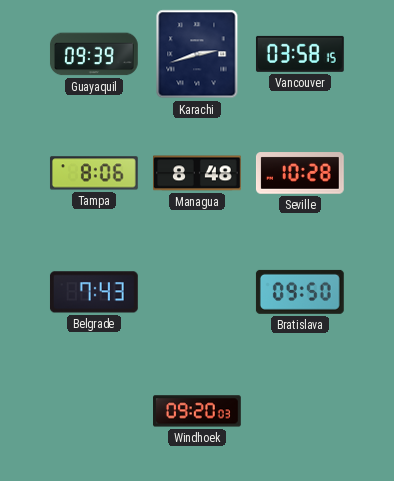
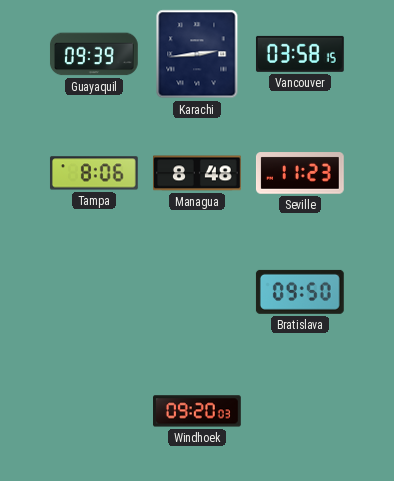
Karachi: 2:42 -> 2:44
Seville: 10:28 -> 11:23
Belgrade: 7:43 -> none
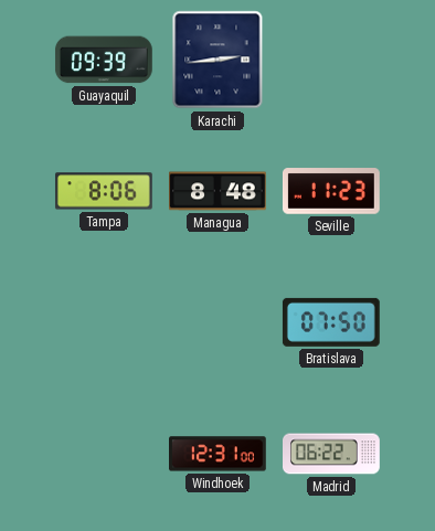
Vancouver: 03:58 -> none
Bratislava: 09:50 -> 07:50
Windhoek: 09:20 -> 12:31
Madrid: none -> 06:22
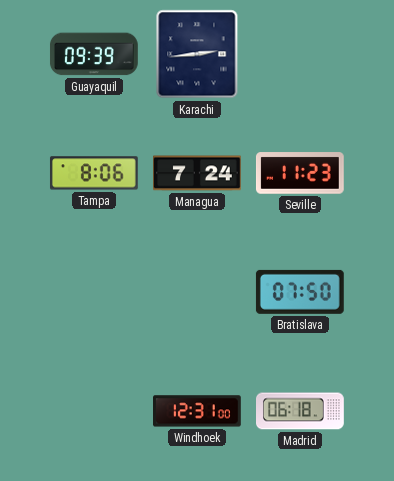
Managua: 8:48 -> 7:24
Madrid: 06:22 -> 06:18
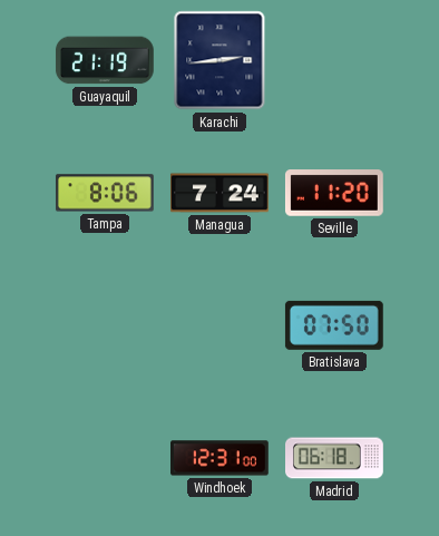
Guayaquil: 09:39 -> 21:19
Seville: 11:23 -> 11:20
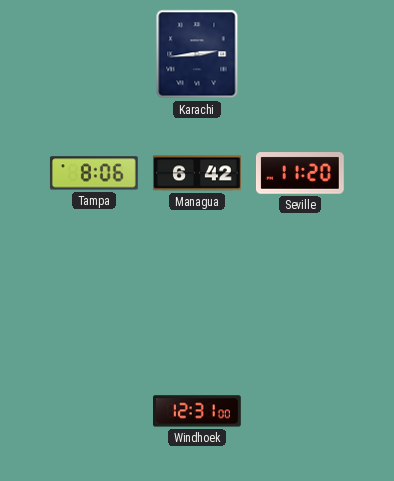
Guayaquil: 21:19 -> none
Managua: 7:24 -> 6:42
Bratislava: 07:50 -> none
Madrid: 06:18 -> none
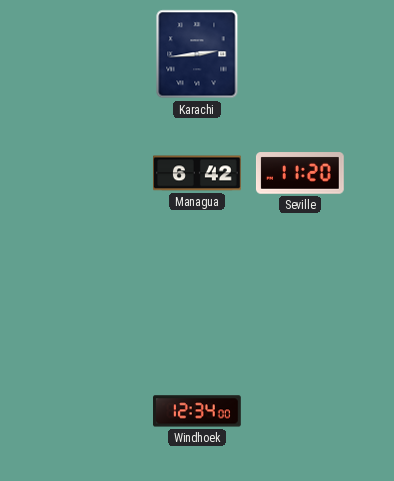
Tampa: 8:06 -> none
Windhoek: 12:31 -> 12:34
